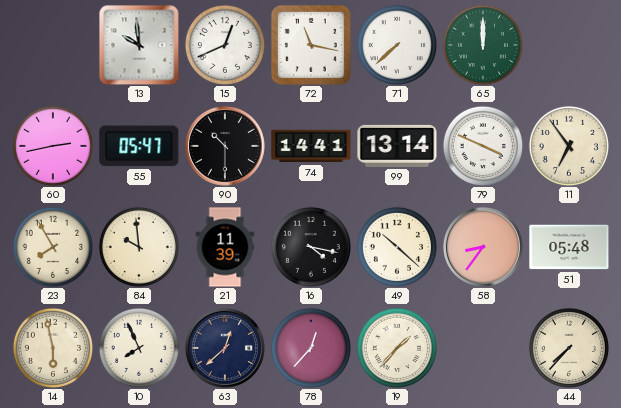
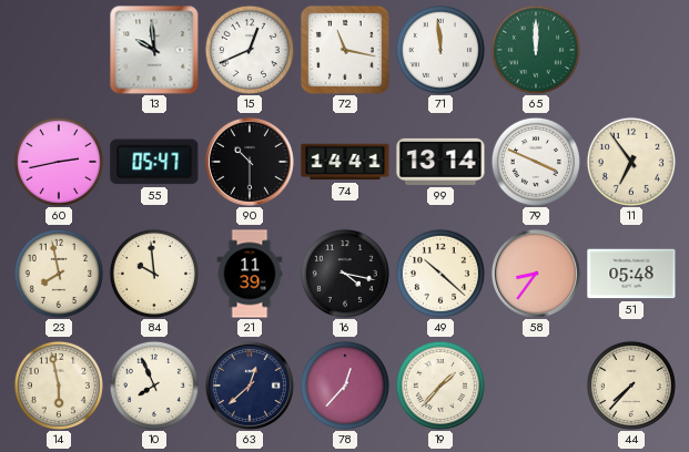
71: 7:38 -> 11:59
23: 7:55 -> 7:58
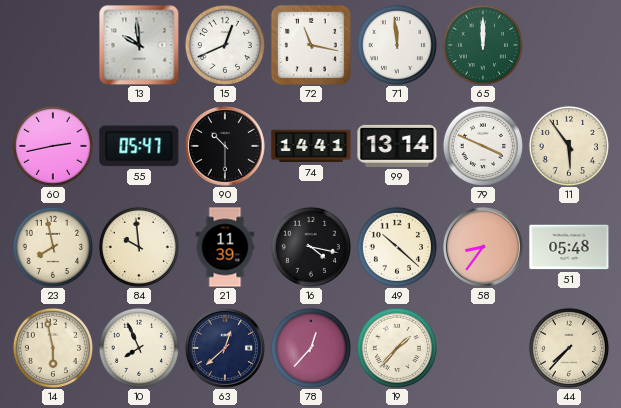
11: 6:54 -> 5:54
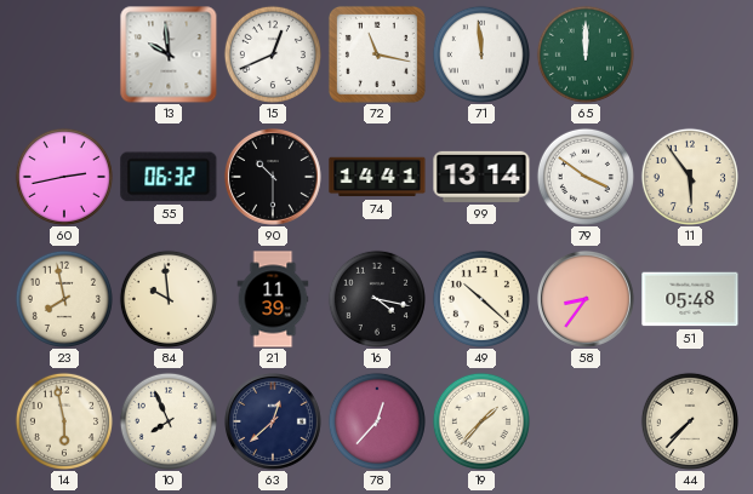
55: 05:47 -> 06:32
79: 3:49 -> 3:51
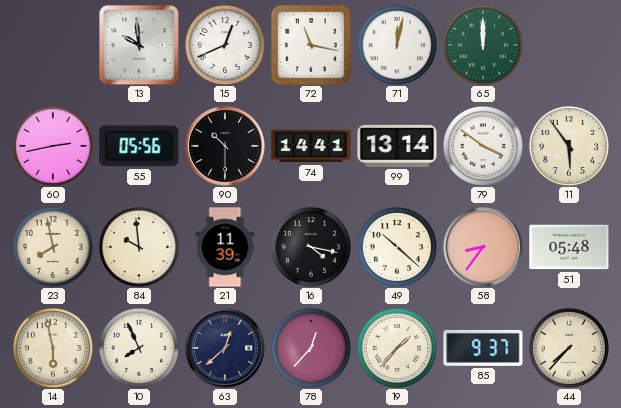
71: 11:59 -> 12:02
55: 06:32 -> 05:56
85: none -> 9:37
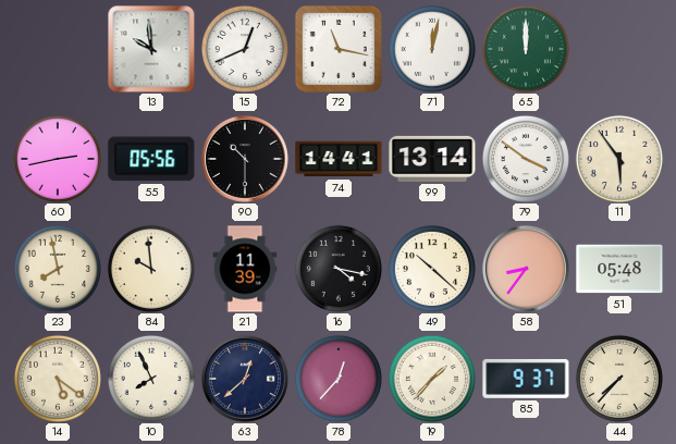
14: 5:58 -> 5:21
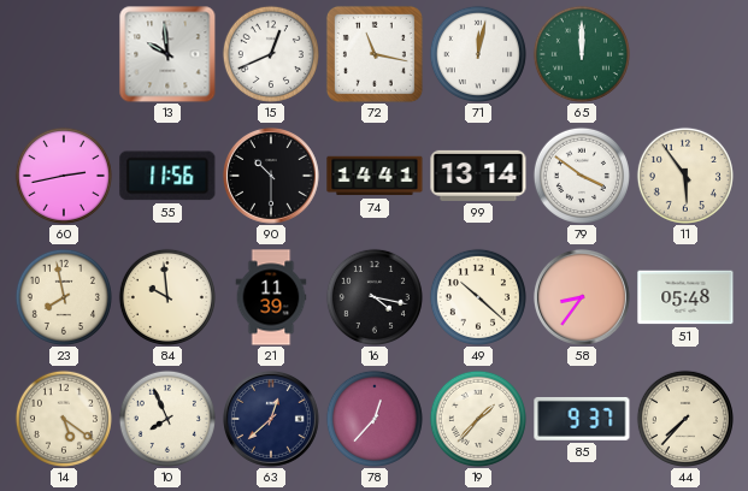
55: 05:56 -> 11:56
